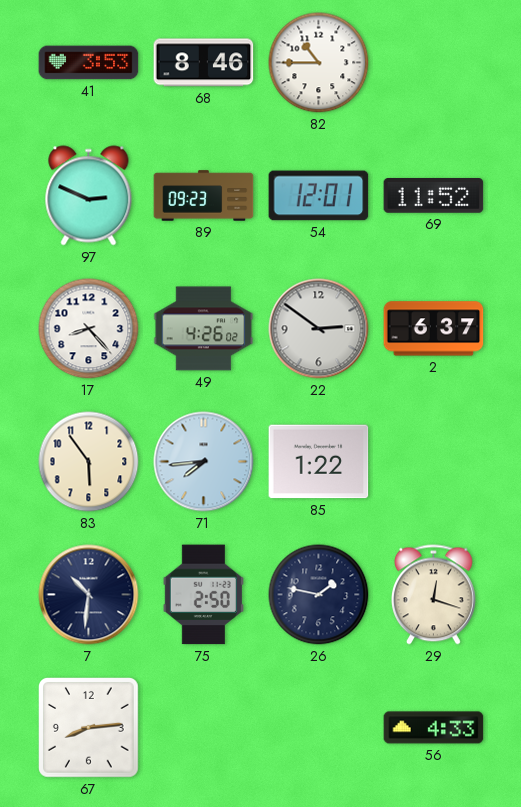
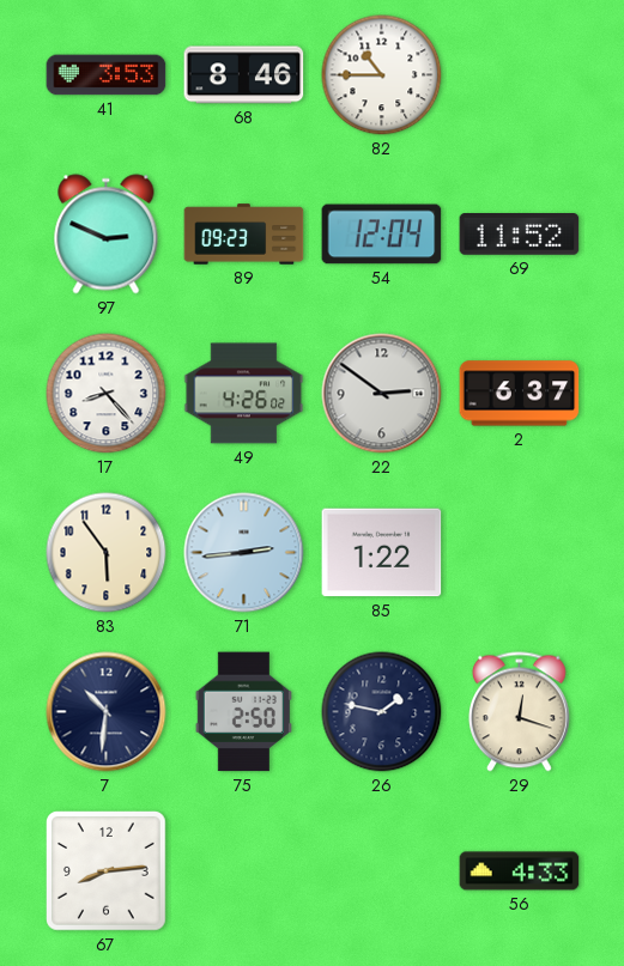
54: 12:01 -> 12:04
71: 7:44 -> 2:44
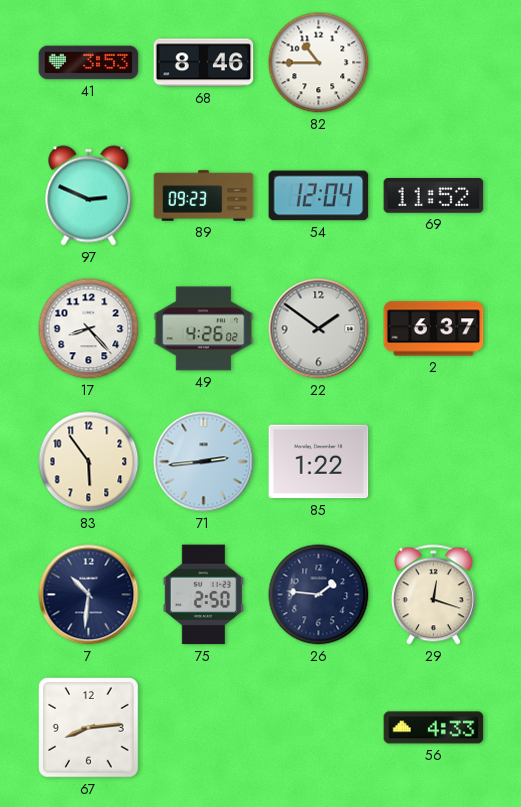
22: 2:51 -> 1:51
26: 1:47 -> 1:46
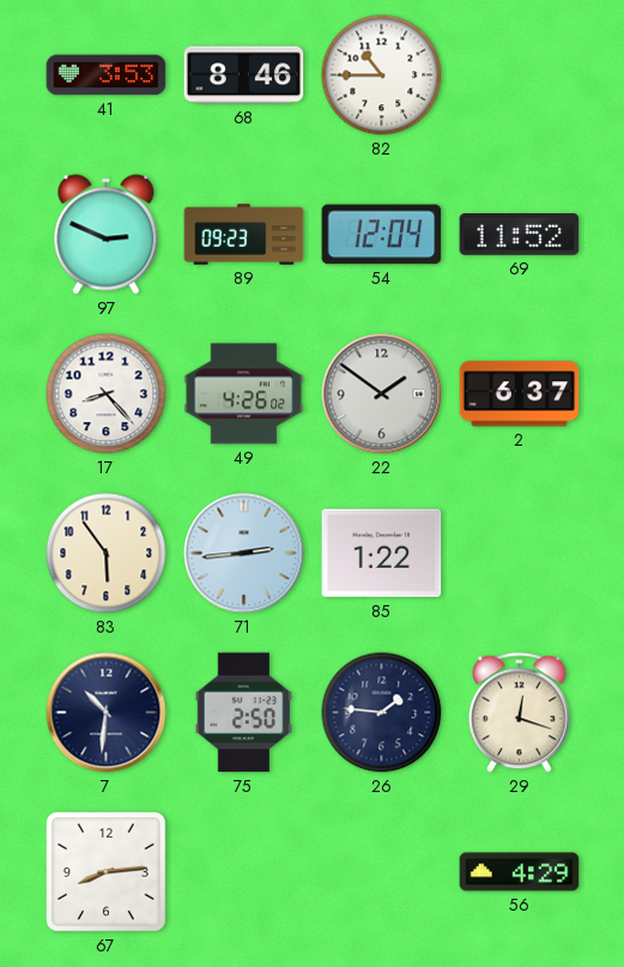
56: 4:33 -> 4:29
